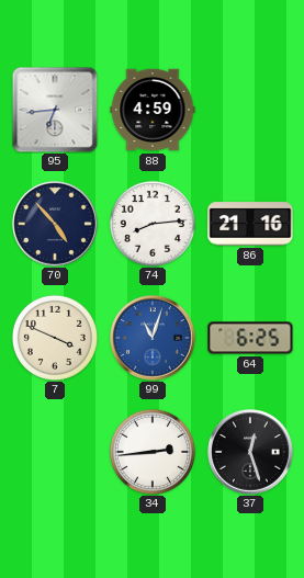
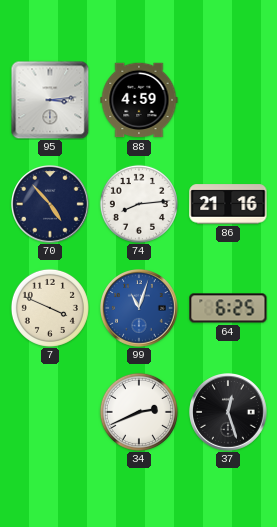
95: 6:44 -> 3:14
34: 2:44 -> 2:41
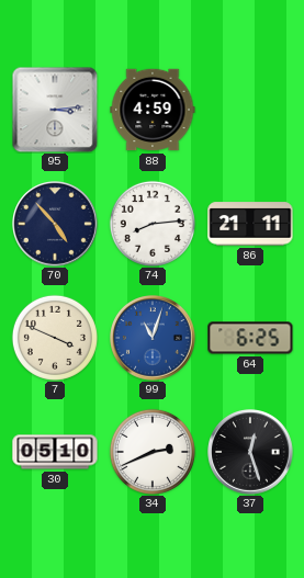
86: 21:16 -> 21:11
30: none -> 05:10
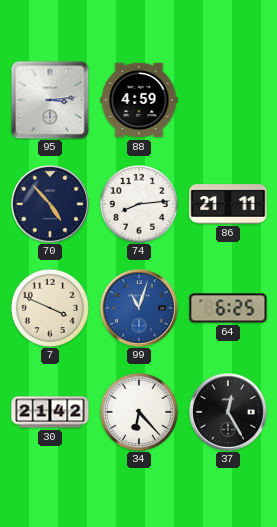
30: 05:10 -> 21:42
34: 2:41 -> 6:23
37: 12:27 -> 12:25
